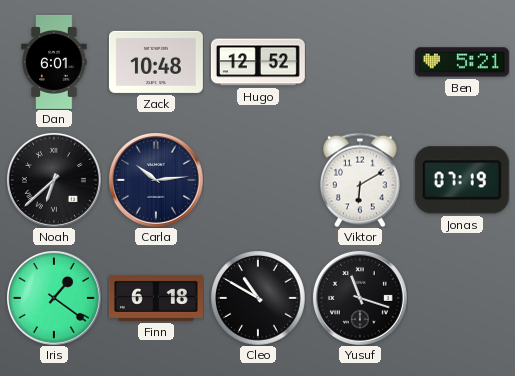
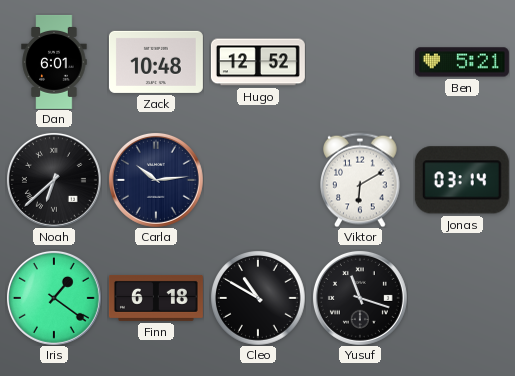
Jonas: 07:19 -> 03:14
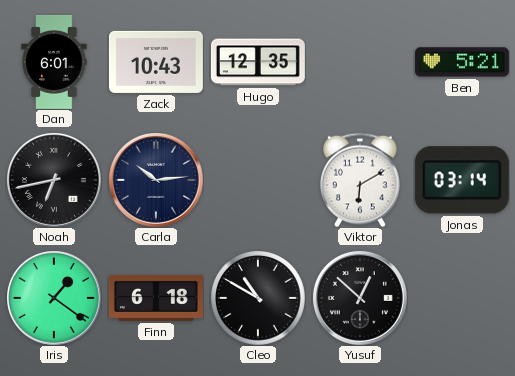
Zack: 10:48 -> 10:43
Hugo: 12:52 -> 12:35
Noah: 6:38 -> 6:43
Yusuf: 11:18 -> 12:52
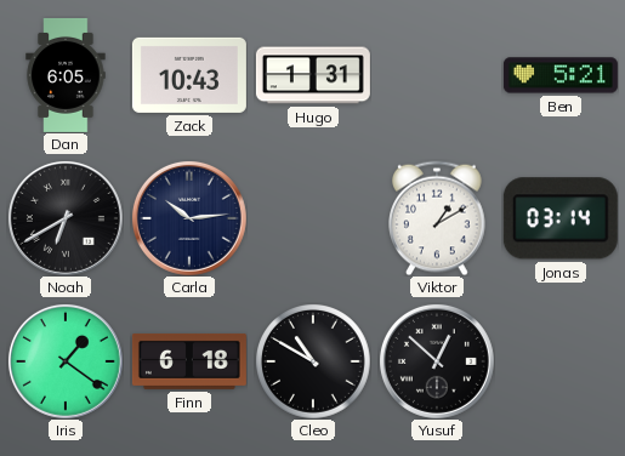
Dan: 6:01 -> 6:05
Hugo: 12:35 -> 1:31
Noah: 6:43 -> 6:40
Viktor: 6:10 -> 1:10
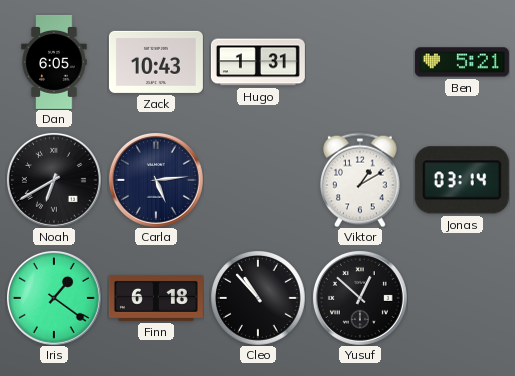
Carla: 10:14 -> 5:14
Cleo: 10:50 -> 10:53
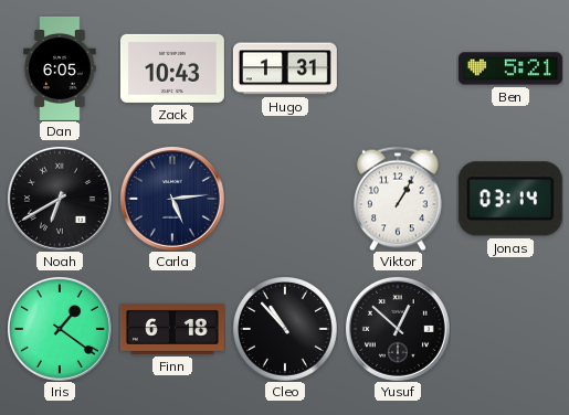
Viktor: 1:10 -> 1:05
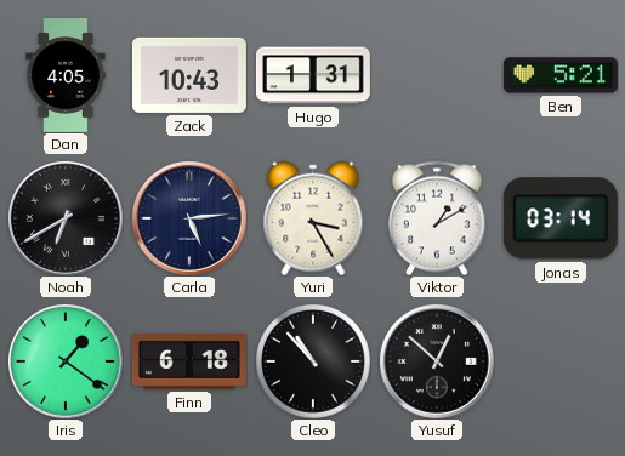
Dan: 6:05 -> 4:05
Yuri: none -> 3:25
Viktor: 1:05 -> 1:10
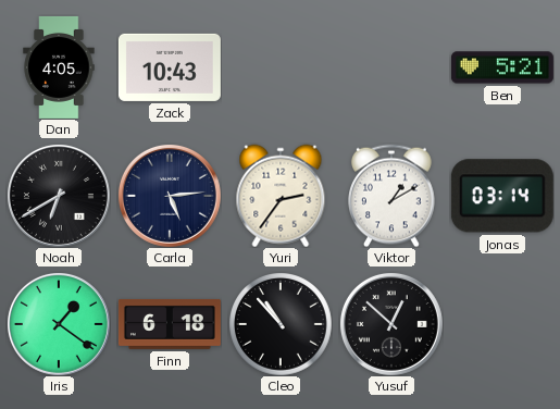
Hugo: 1:31 -> none
Yuri: 3:25 -> 2:36
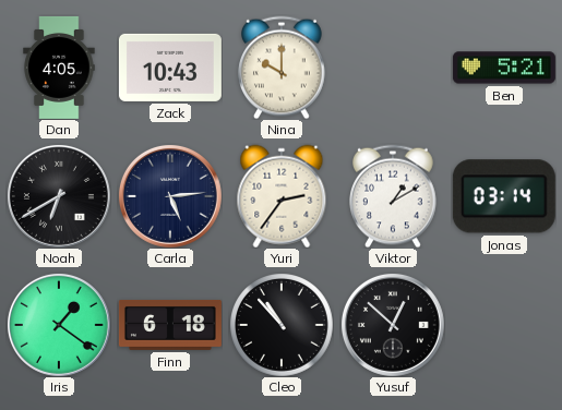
Nina: none -> 10:00
